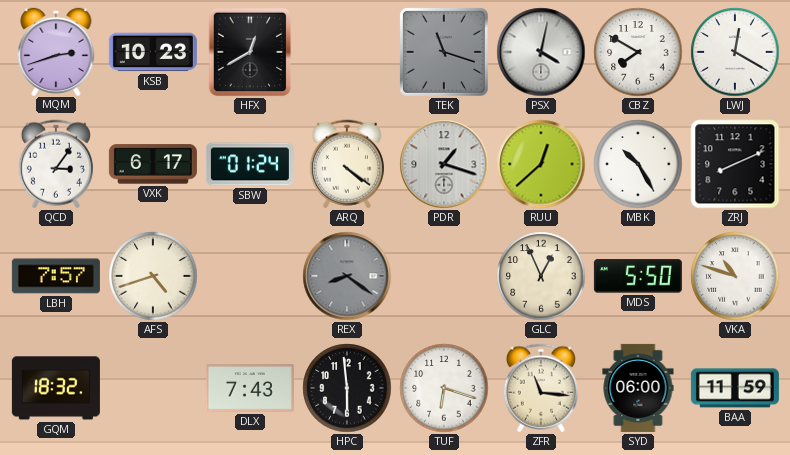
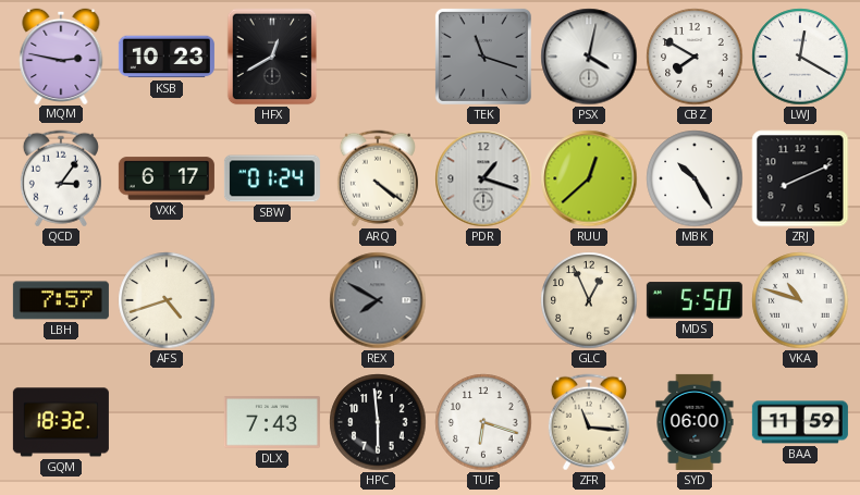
MQM: 2:42 -> 2:47
REX: 8:21 -> 7:50
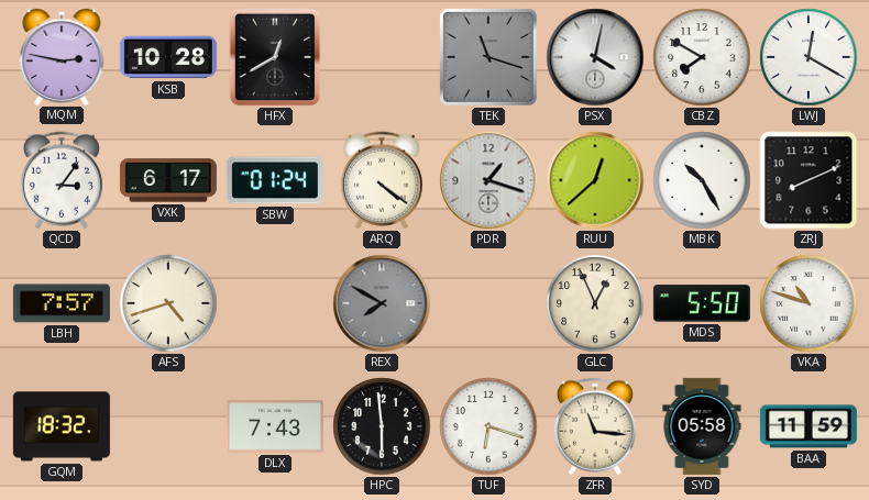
KSB: 10:23 -> 10:28
SYD: 06:00 -> 05:58
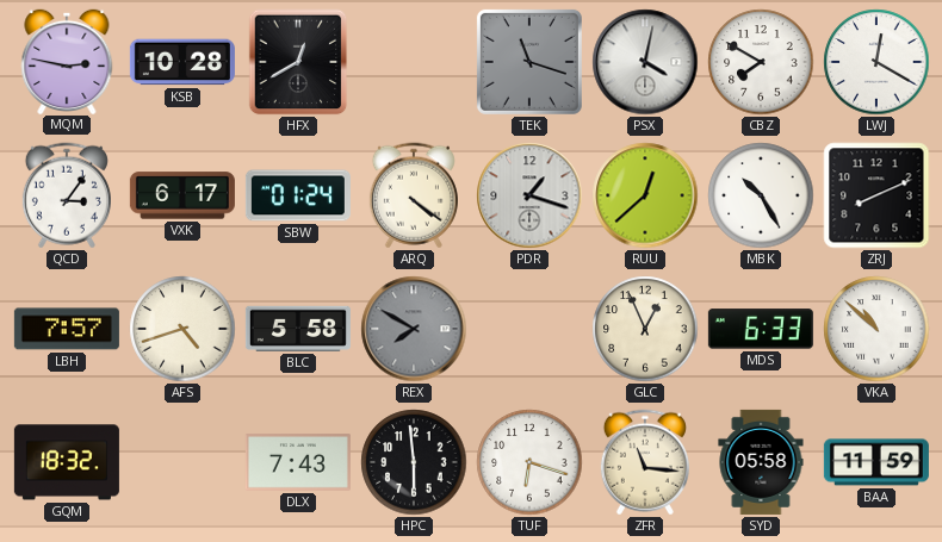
BLC: none -> 5:58
MDS: 5:50 -> 6:33
VKA: 10:48 -> 10:52
